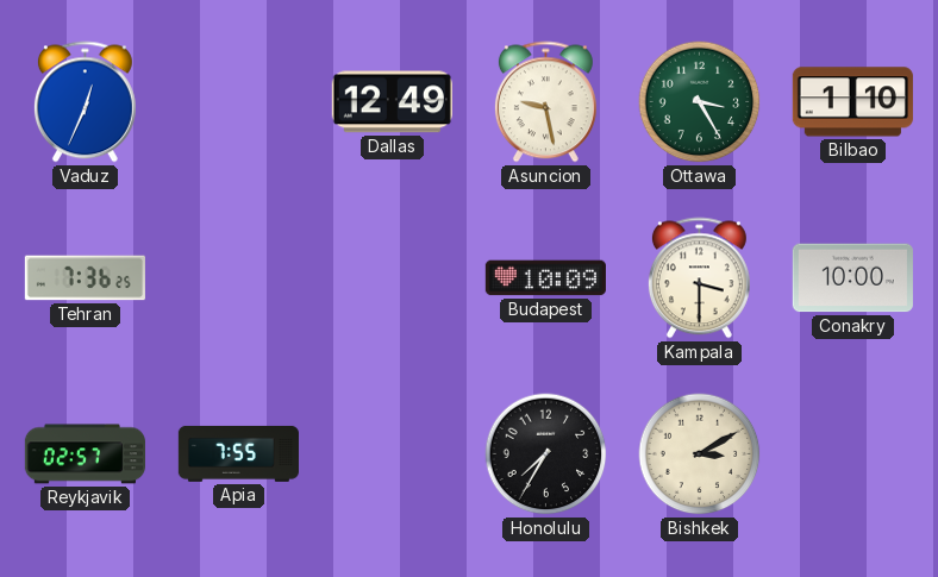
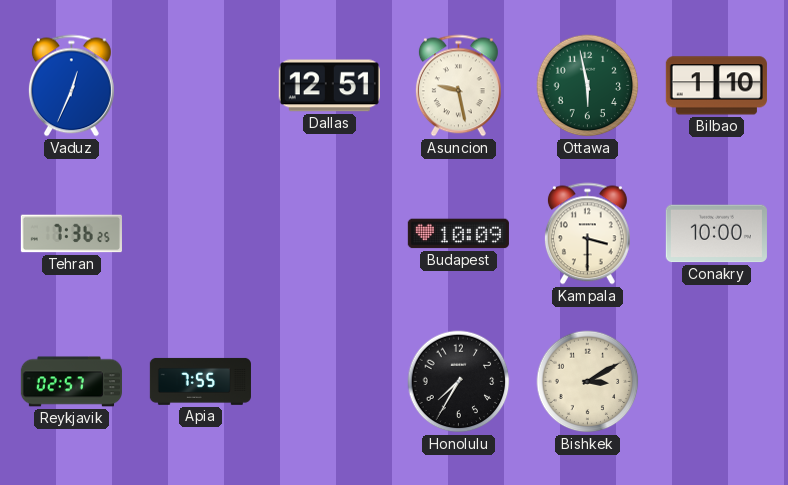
Dallas: 12:49 -> 12:51
Ottawa: 3:25 -> 5:58
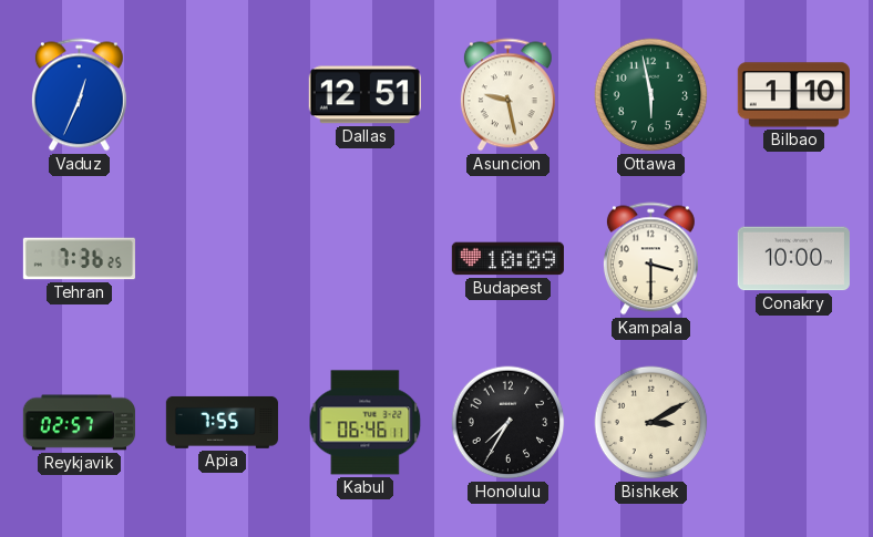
Kabul: none -> 06:46
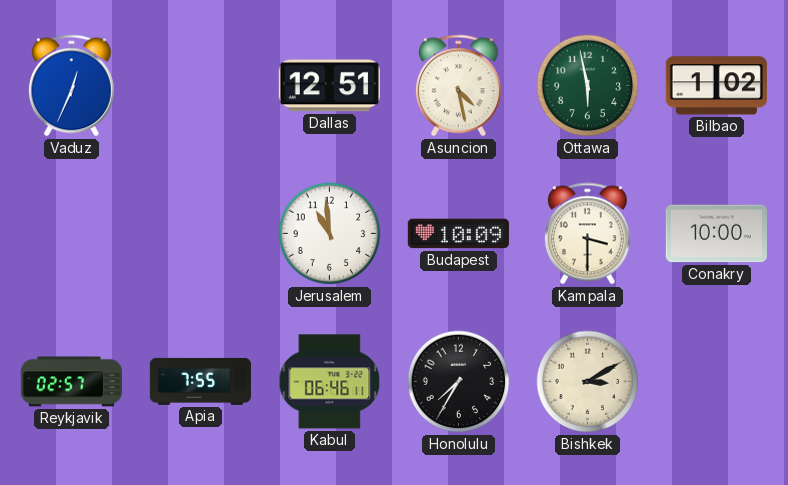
Asuncion: 9:28 -> 4:28
Bilbao: 1:10 -> 1:02
Tehran: 7:36 -> none
Jerusalem: none -> 10:59
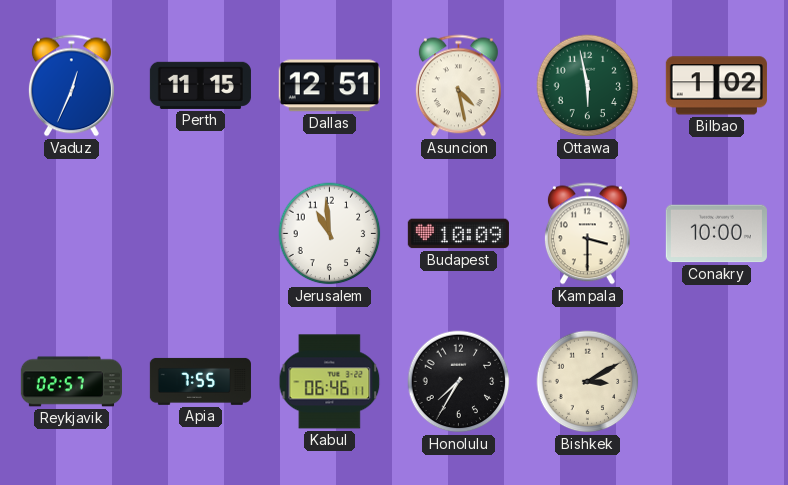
Perth: none -> 11:15
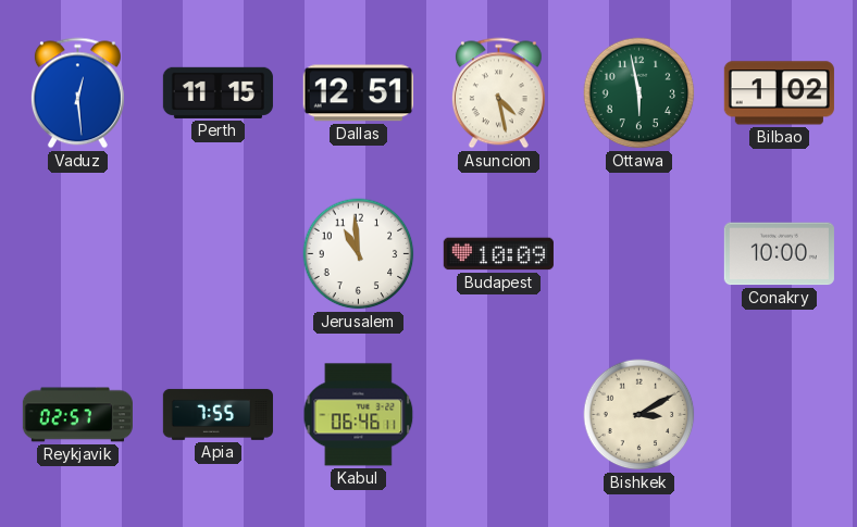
Vaduz: 12:34 -> 12:29
Kampala: 3:30 -> none
Honolulu: 7:35 -> none
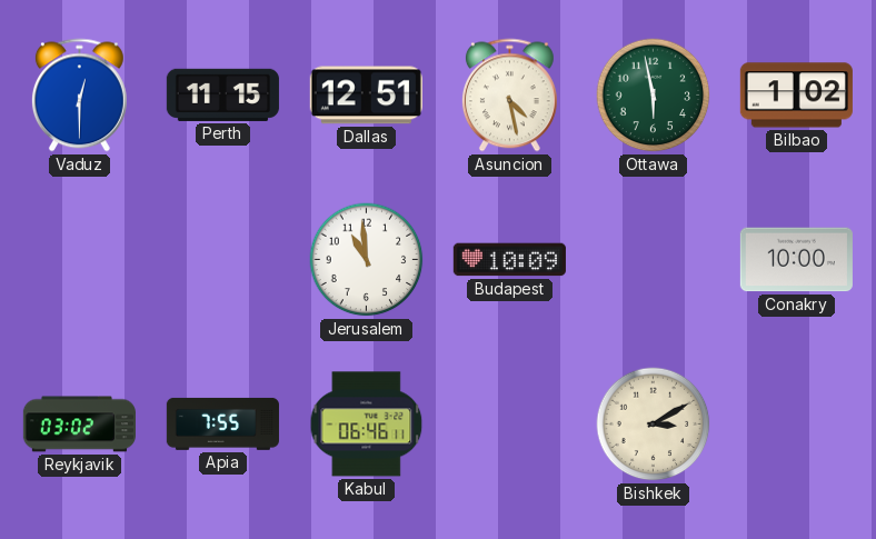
Vaduz: 12:29 -> 12:30
Reykjavik: 02:57 -> 03:02
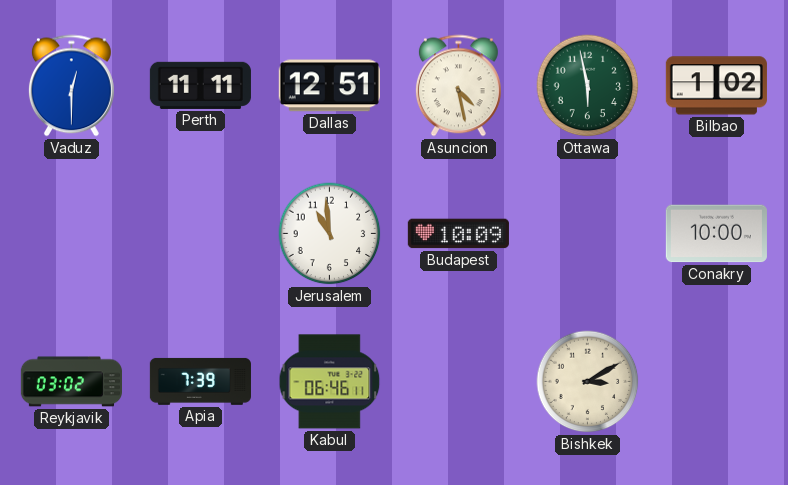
Perth: 11:15 -> 11:11
Apia: 7:55 -> 7:39
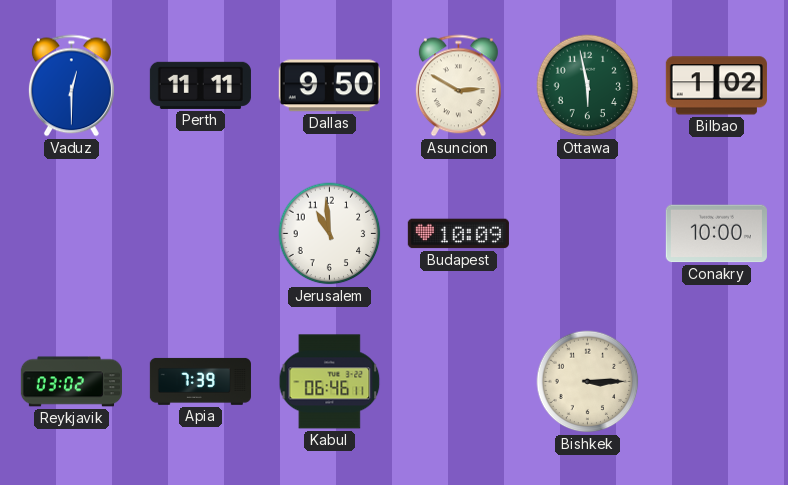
Dallas: 12:51 -> 9:50
Asuncion: 4:28 -> 2:50
Bishkek: 3:10 -> 3:15
